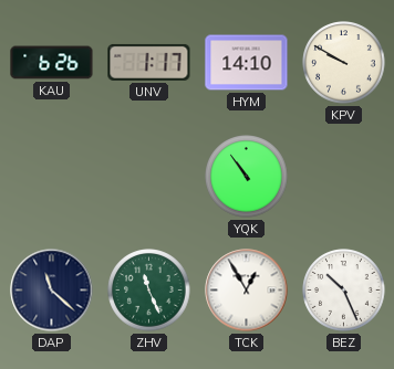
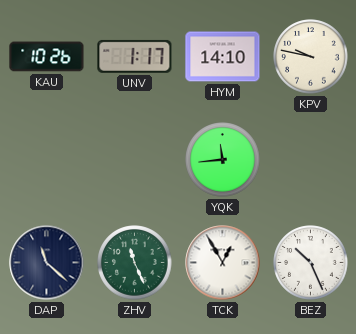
KAU: 6:26 -> 10:26
KPV: 9:50 -> 9:47
YQK: 10:54 -> 11:44
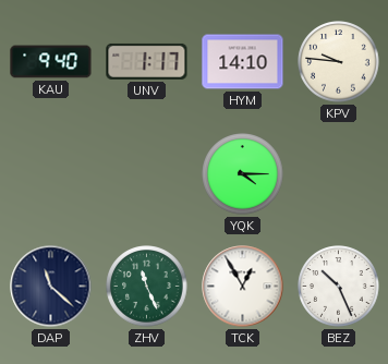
KAU: 10:26 -> 9:40
KPV: 9:47 -> 9:46
YQK: 11:44 -> 4:15
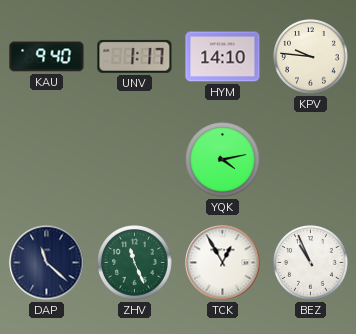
YQK: 4:15 -> 4:13
BEZ: 10:26 -> 10:56
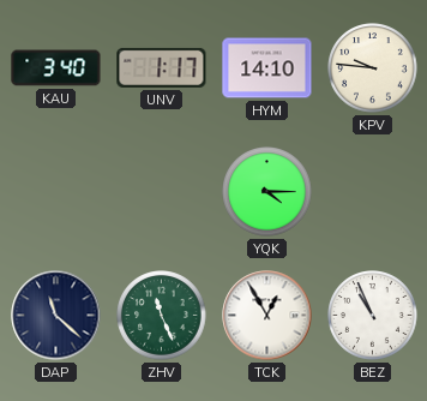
KAU: 9:40 -> 3:40
YQK: 4:13 -> 4:15
